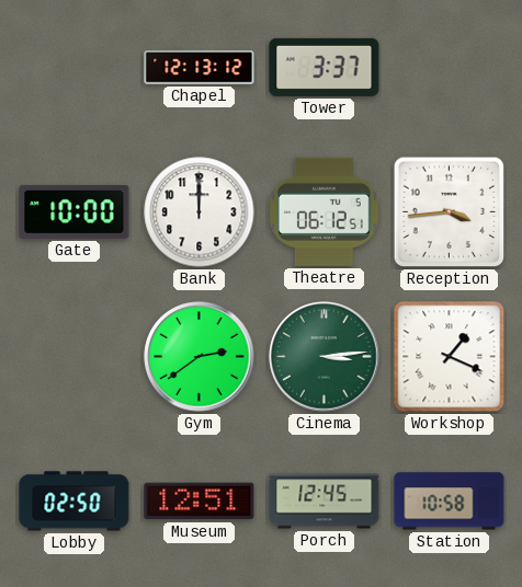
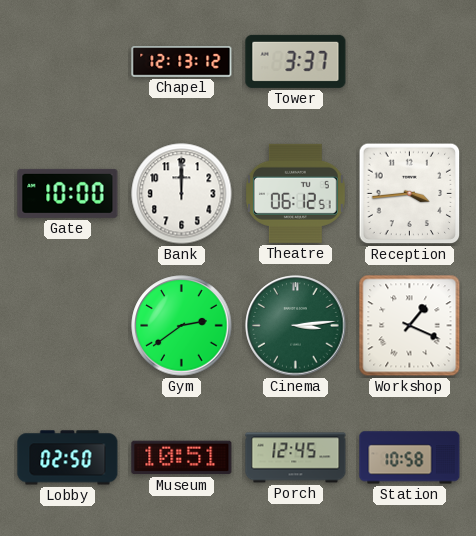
Museum: 12:51 -> 10:51
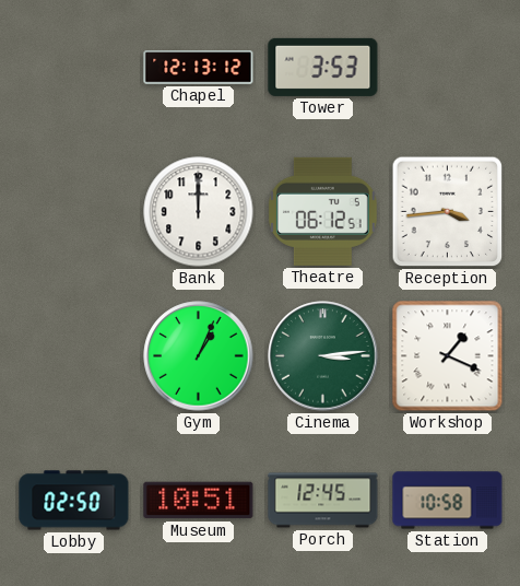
Tower: 3:37 -> 3:53
Gate: 10:00 -> none
Gym: 2:39 -> 1:04
